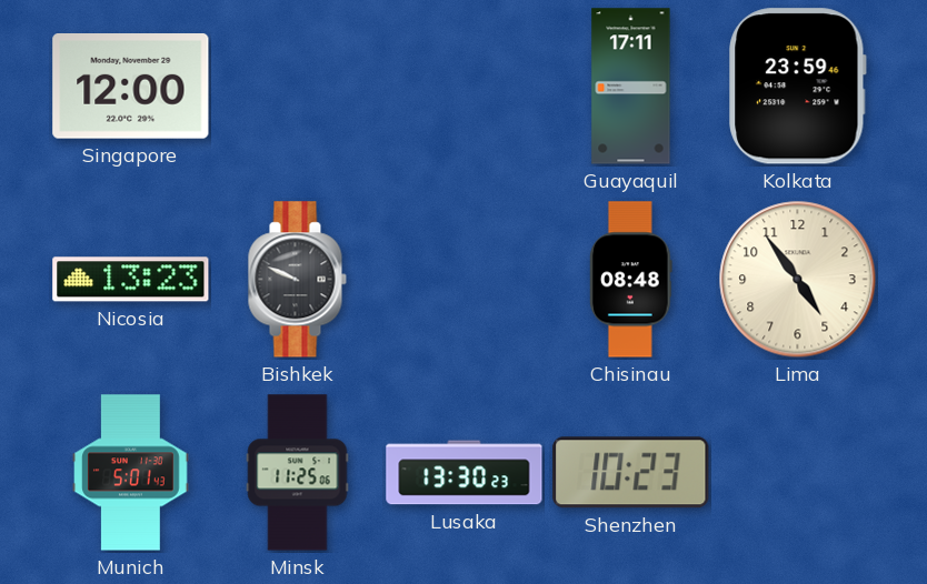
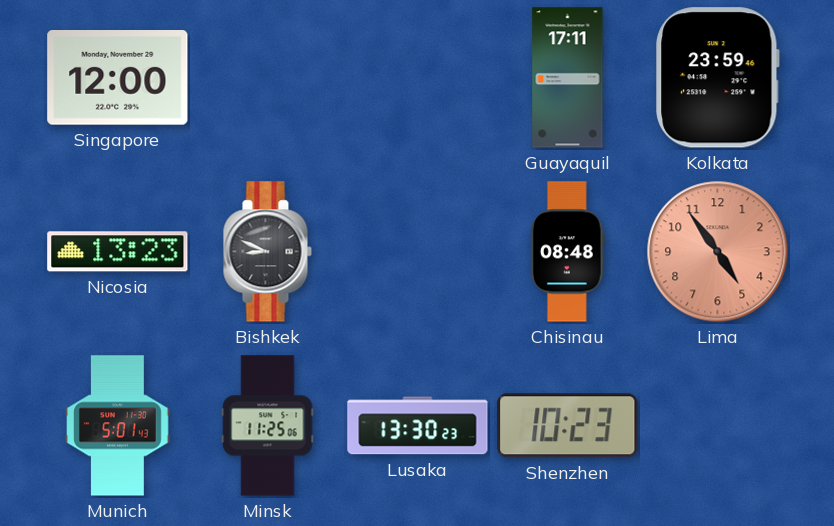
Bishkek: 9:49 -> 8:49
Lima dial: cream -> salmon
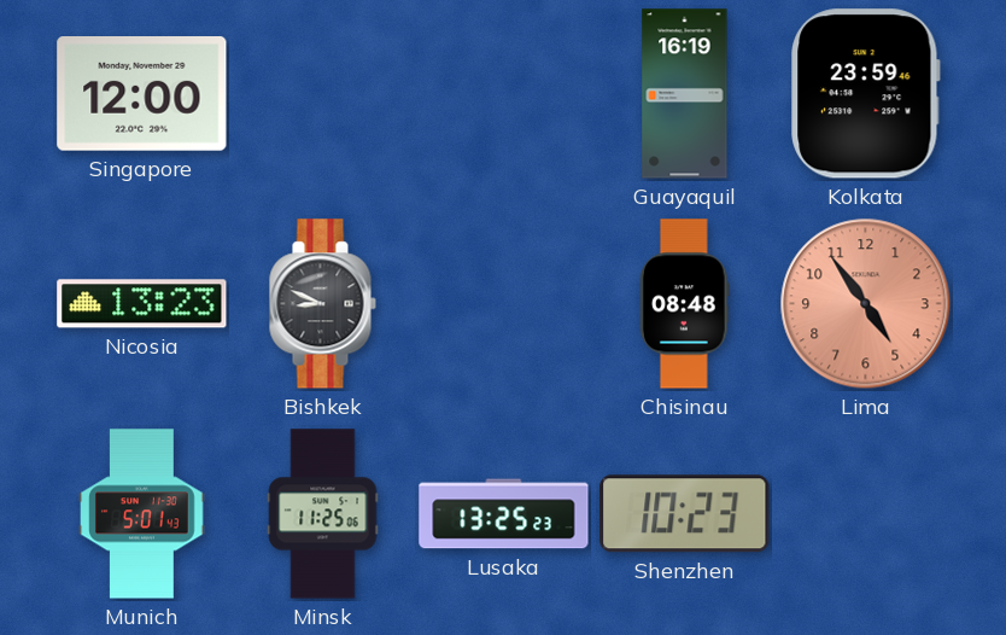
Guayaquil: 17:11 -> 16:19
Lusaka: 13:30 -> 13:25
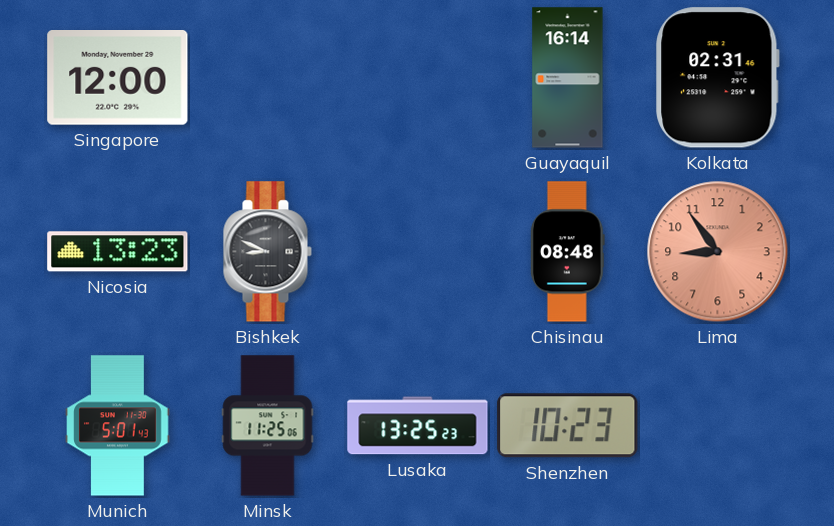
Guayaquil: 16:19 -> 16:14
Kolkata: 23:59 -> 02:31
Lima: 4:54 -> 8:54
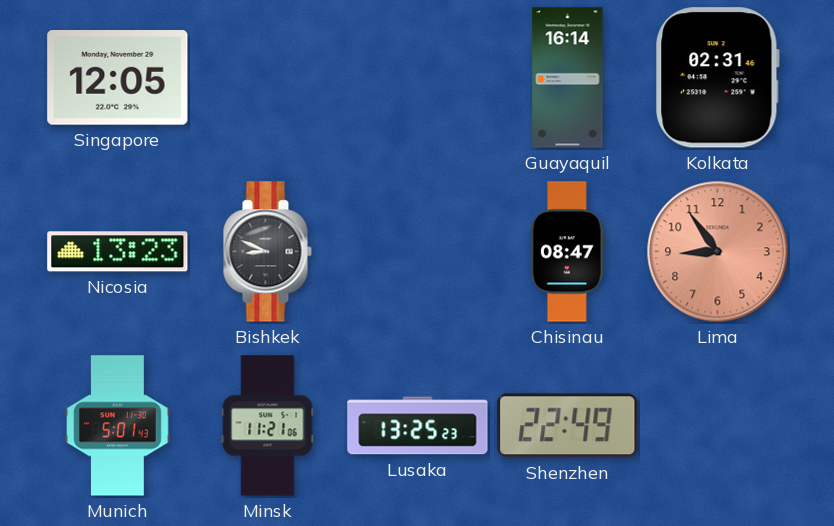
Singapore: 12:00 -> 12:05
Chisinau: 08:48 -> 08:47
Minsk: 11:25 -> 11:21
Shenzhen: 10:23 -> 22:49
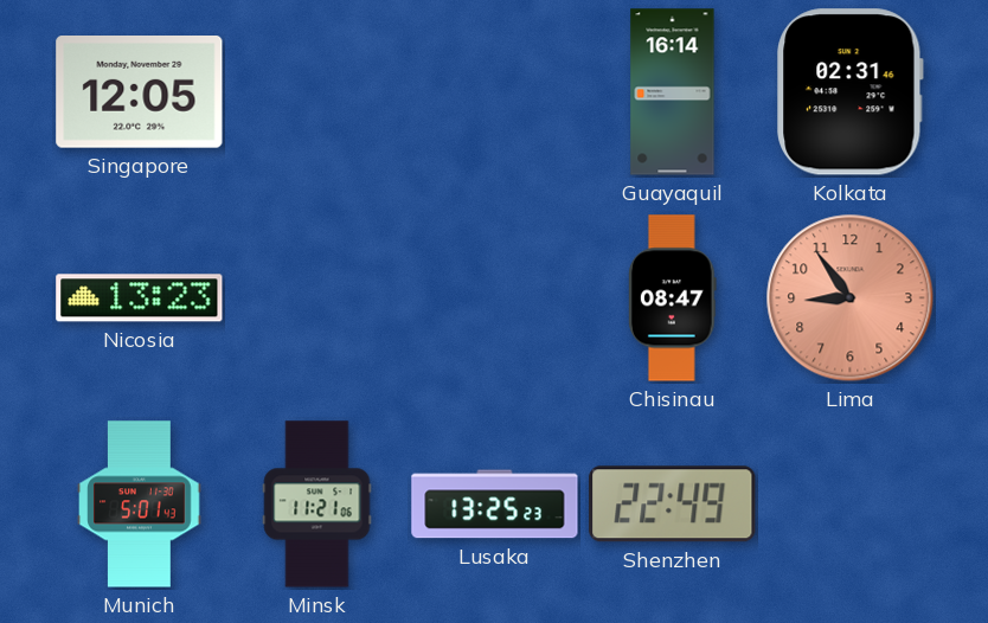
Bishkek: 8:49 -> none
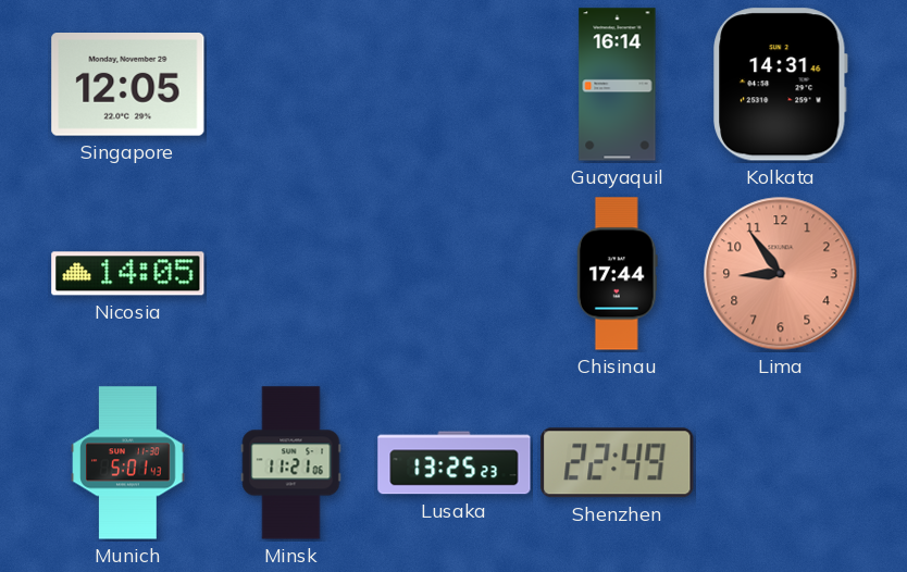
Kolkata: 02:31 -> 14:31
Nicosia: 13:23 -> 14:05
Chisinau: 08:47 -> 17:44
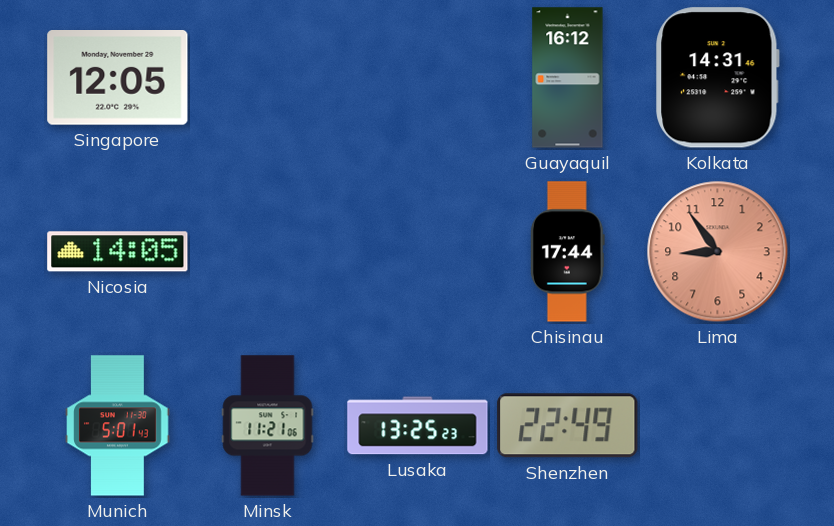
Guayaquil: 16:14 -> 16:12
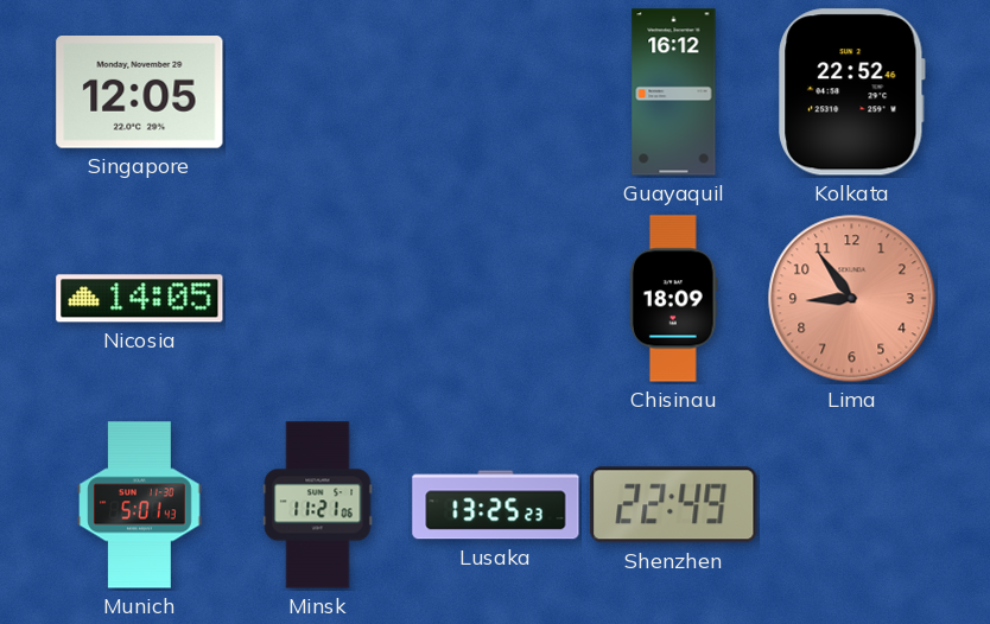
Kolkata: 14:31 -> 22:52
Chisinau: 17:44 -> 18:09
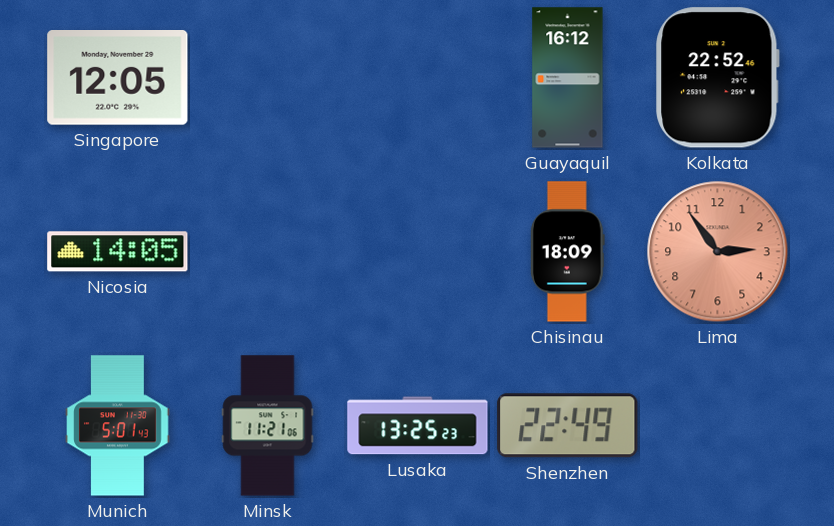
Lima: 8:54 -> 2:54
